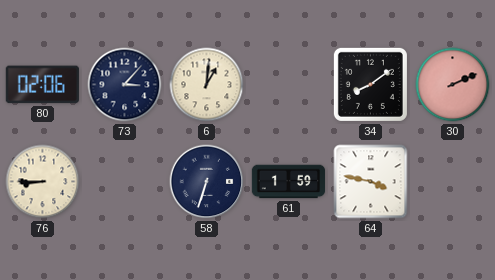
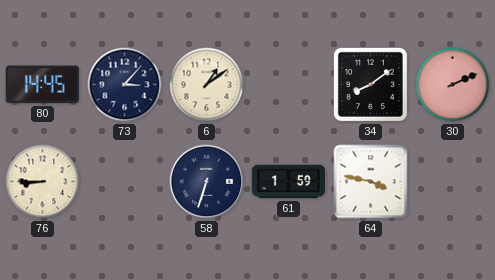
80: 02:06 -> 14:45
6: 1:01 -> 1:09
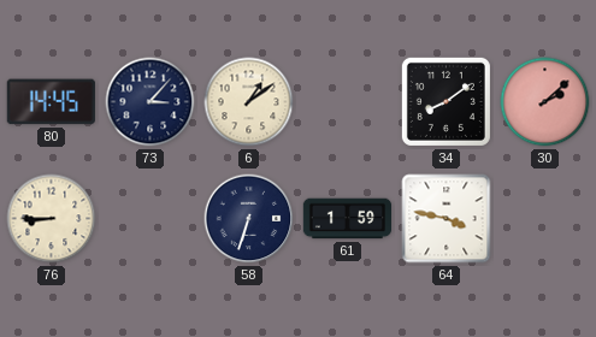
30: 2:11 -> 2:08
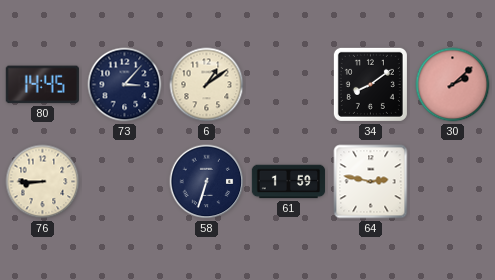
64: 3:47 -> 2:47
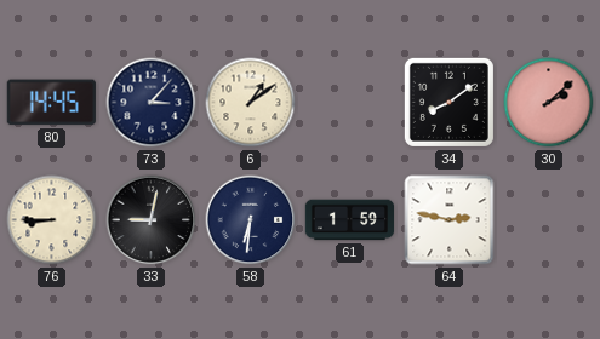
33: none -> 9:02
58: 6:33 -> 6:31
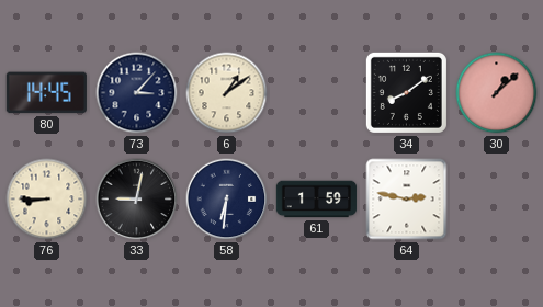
30: 2:08 -> 1:08
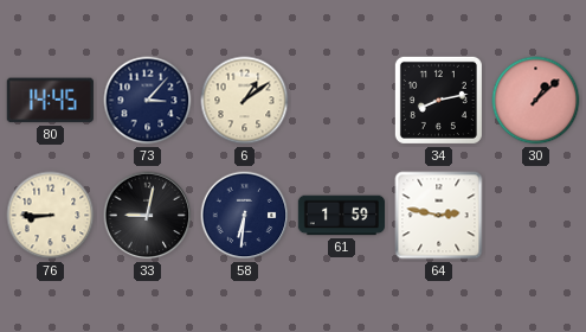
34: 8:09 -> 8:13
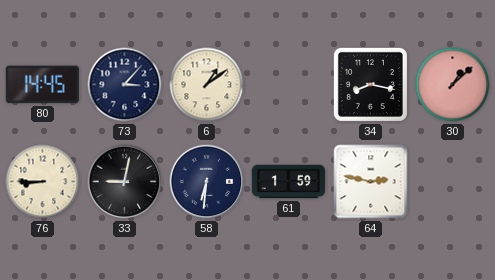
34: 8:13 -> 8:17
